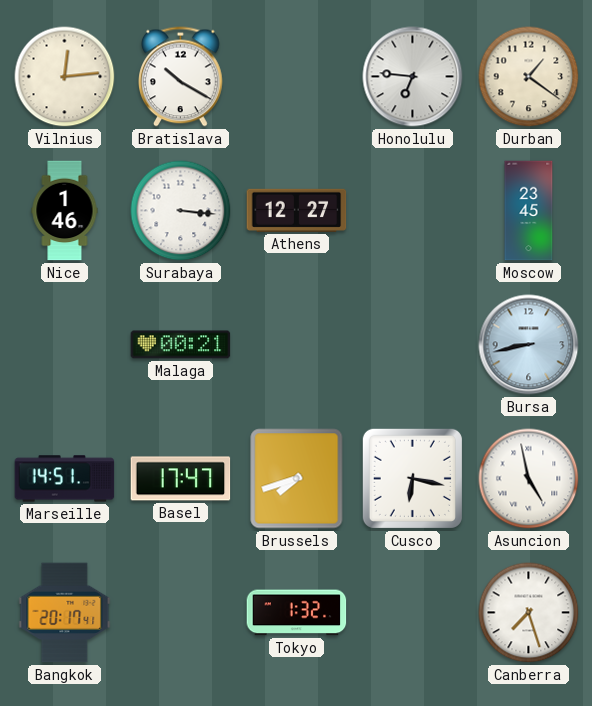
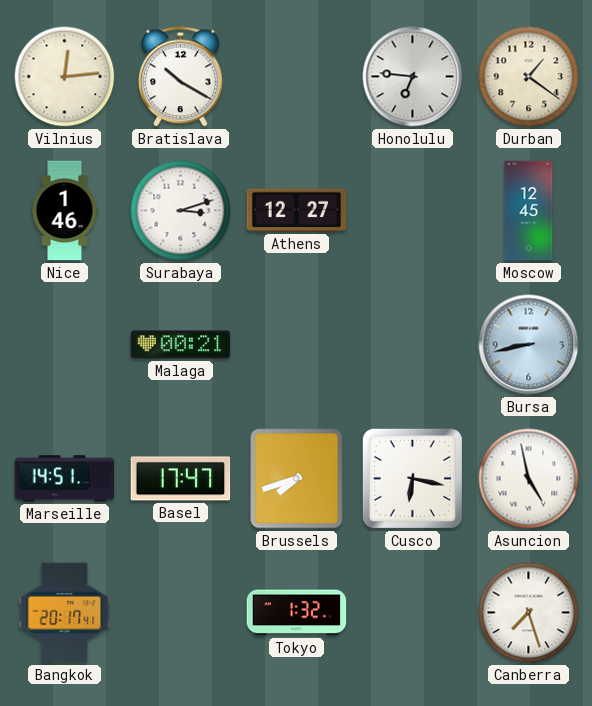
Surabaya: 3:16 -> 3:12
Moscow: 23:45 -> 12:45
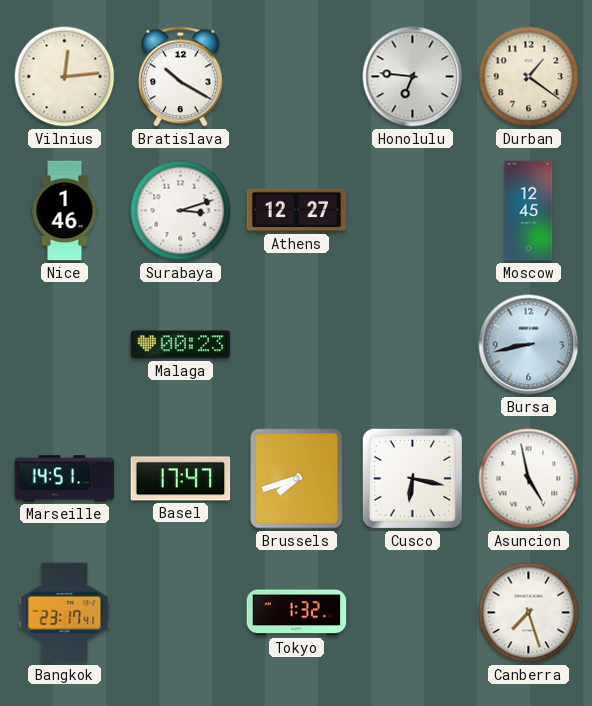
Malaga: 00:21 -> 00:23
Bangkok: 20:17 -> 23:17
